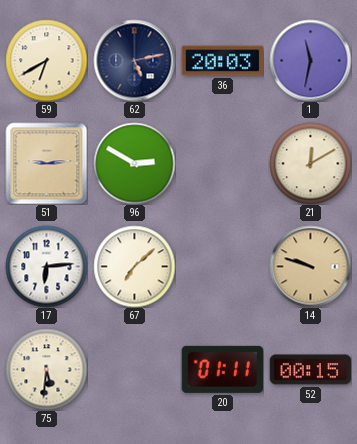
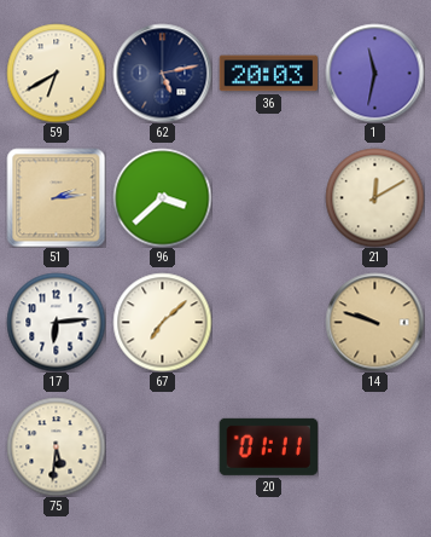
51: 9:14 -> 2:14
96: 2:50 -> 3:38
52: 00:15 -> none
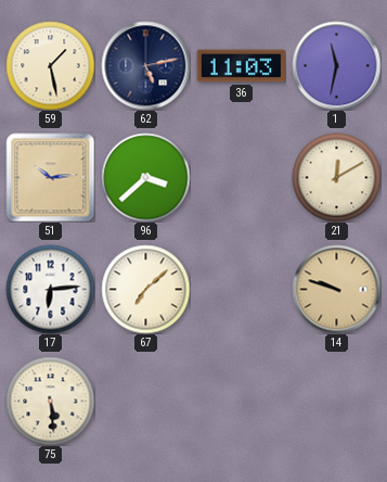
59: 6:40 -> 1:28
36: 20:03 -> 11:03
51: 2:14 -> 10:14
75: 5:31 -> 5:29
20: 01:11 -> none
